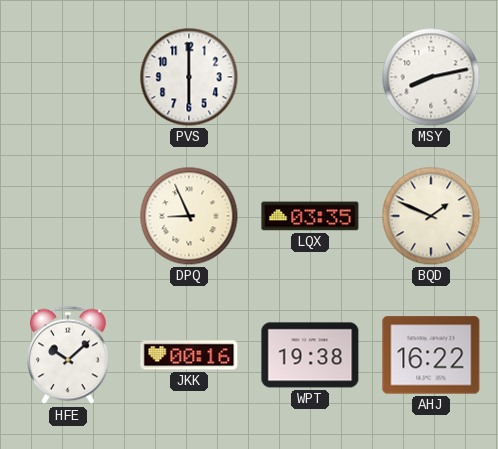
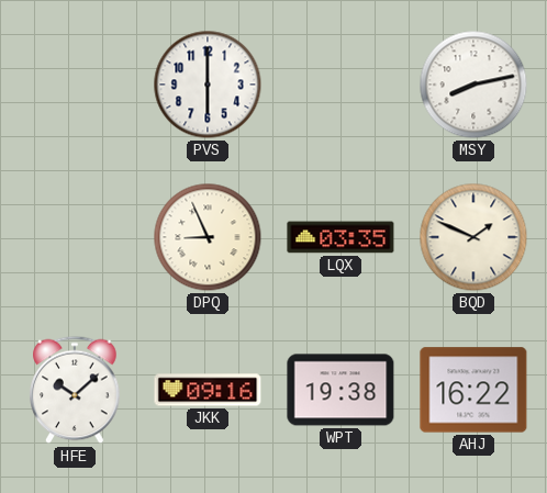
JKK: 00:16 -> 09:16
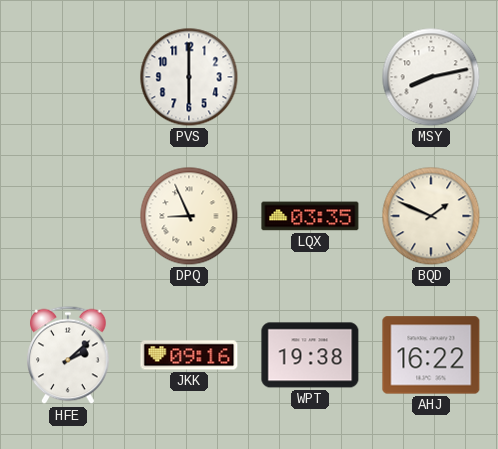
HFE: 10:08 -> 2:08
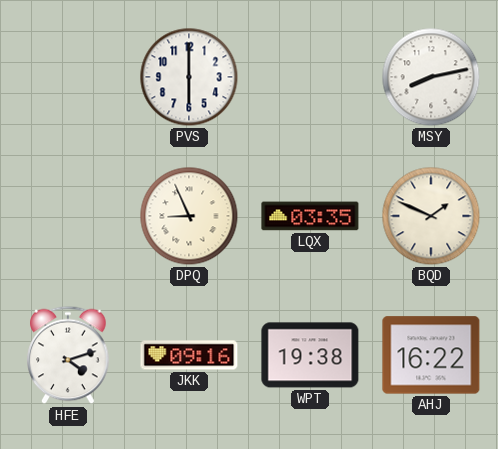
HFE: 2:08 -> 4:12
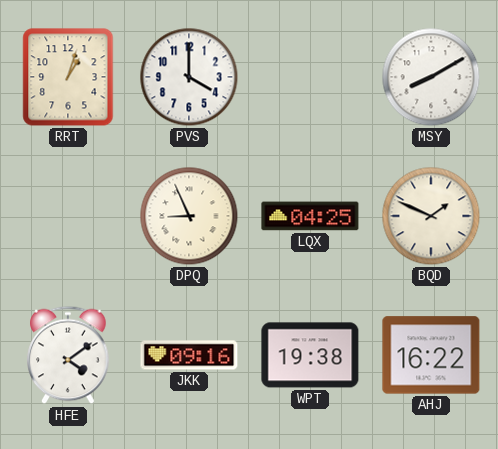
RRT: none -> 1:03
PVS: 6:00 -> 4:00
MSY: 8:13 -> 8:10
LQX: 03:35 -> 04:25
HFE: 4:12 -> 4:09
